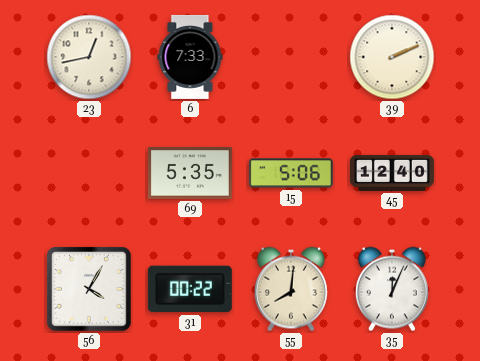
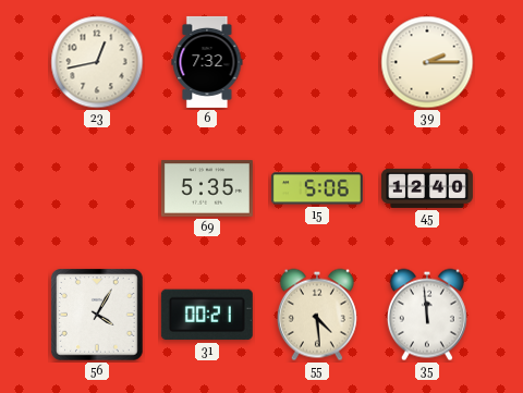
6: 7:33 -> 7:32
39: 2:11 -> 2:15
31: 00:22 -> 00:21
55: 8:01 -> 4:29
35: 12:04 -> 11:59
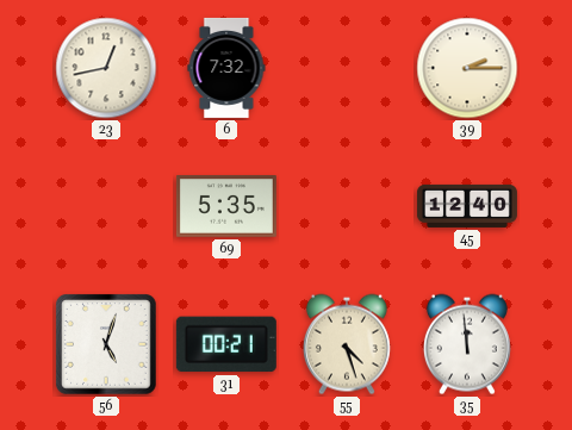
15: 5:06 -> none
56: 4:05 -> 5:03
55: 4:29 -> 4:27
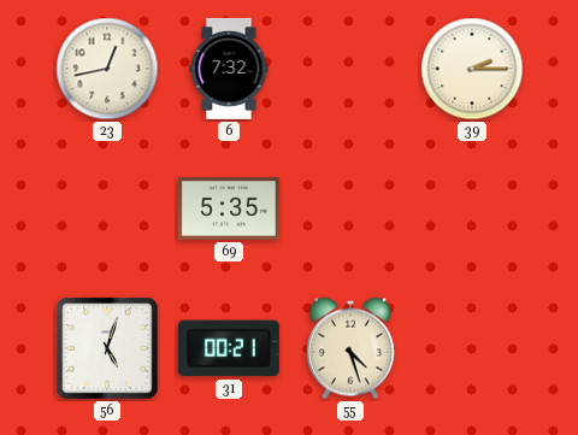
45: 12:40 -> none
35: 11:59 -> none
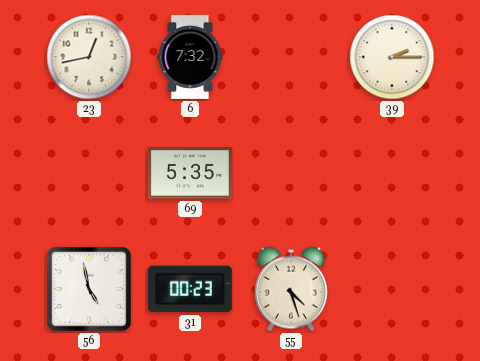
56: 5:03 -> 4:58
31: 00:21 -> 00:23
